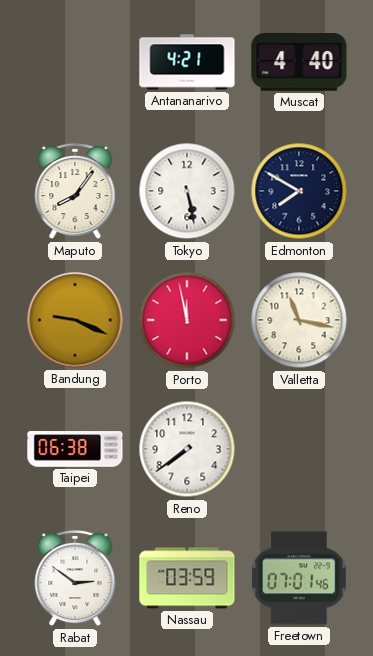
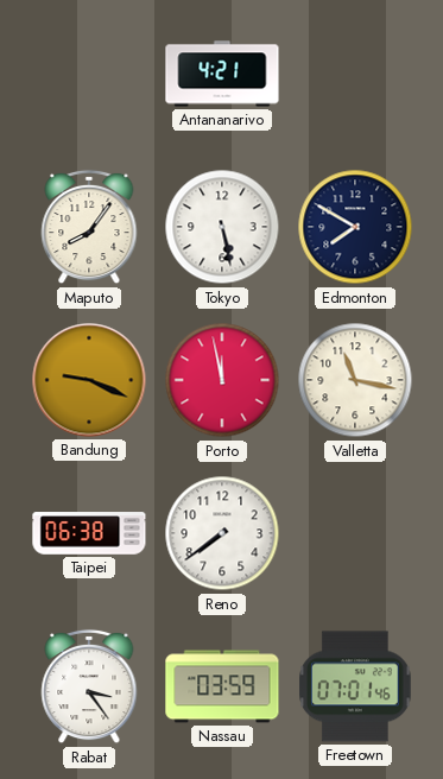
Muscat: 4:40 -> none
Rabat: 2:51 -> 3:24
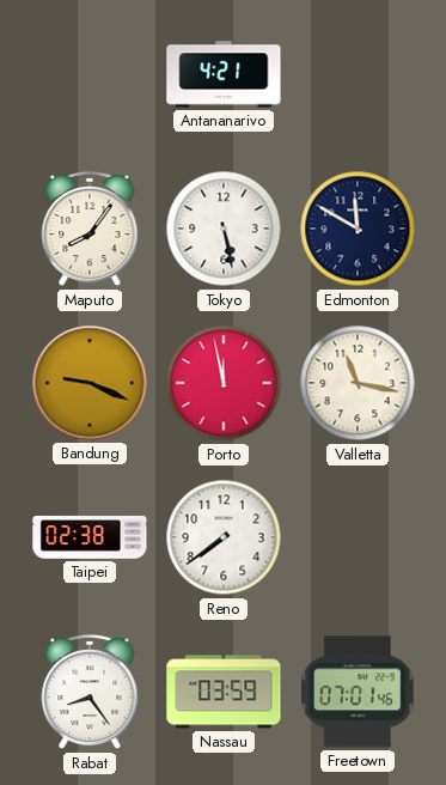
Edmonton: 7:50 -> 11:50
Taipei: 06:38 -> 02:38
Rabat: 3:24 -> 8:24
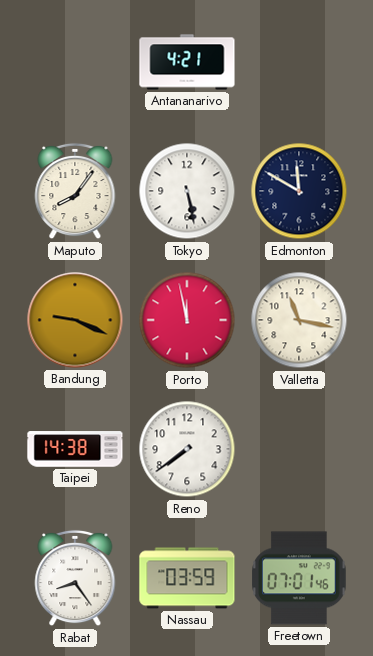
Taipei: 02:38 -> 14:38
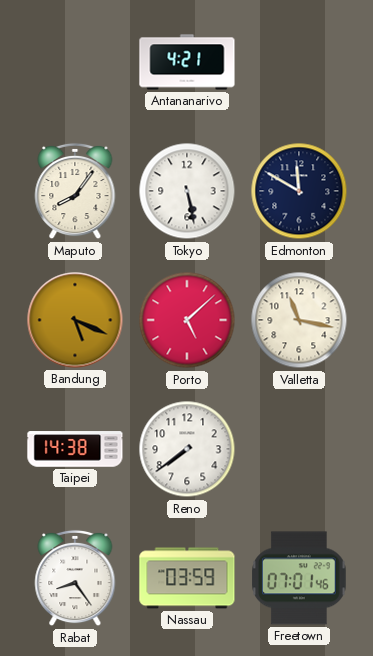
Bandung: 9:19 -> 5:19
Porto: 11:58 -> 5:08
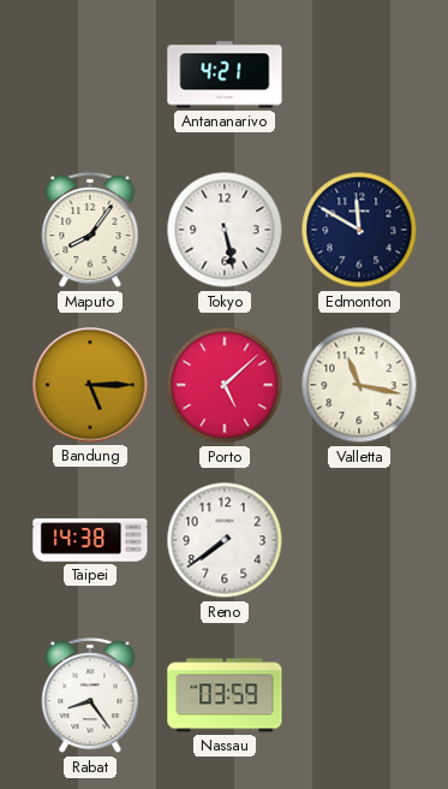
Bandung: 5:19 -> 5:15
Freetown: 07:01 -> none
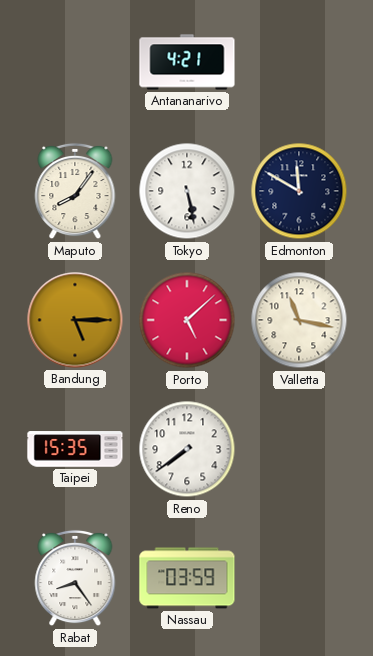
Taipei: 14:38 -> 15:35
